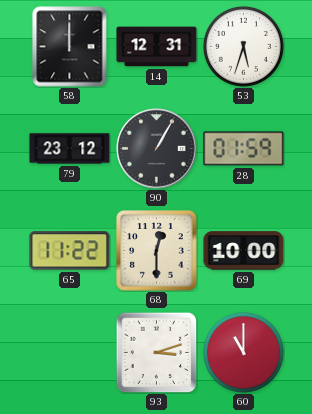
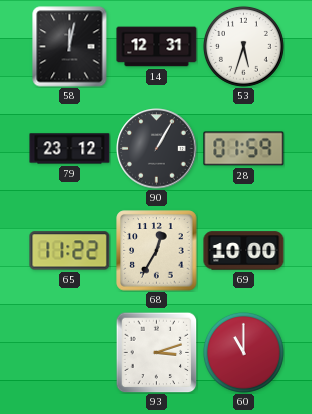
58: 12:00 -> 12:02
68: 12:30 -> 12:35
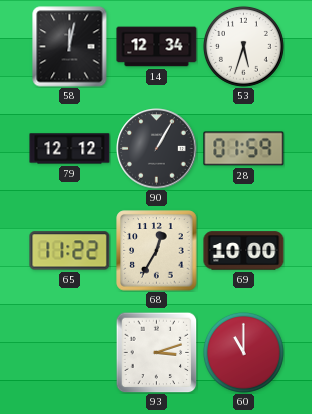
14: 12:31 -> 12:34
79: 23:12 -> 12:12
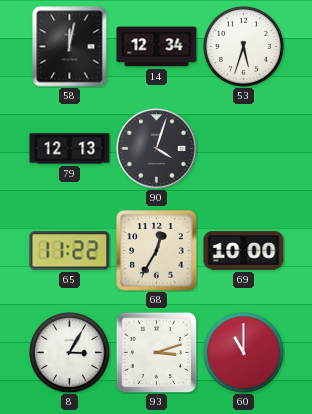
79: 12:12 -> 12:13
90: 1:05 -> 4:03
28: 01:59 -> none
8: none -> 3:05
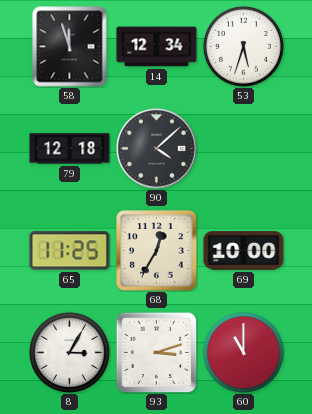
58: 12:02 -> 11:57
79: 12:13 -> 12:18
90: 4:03 -> 4:08
65: 11:22 -> 11:25
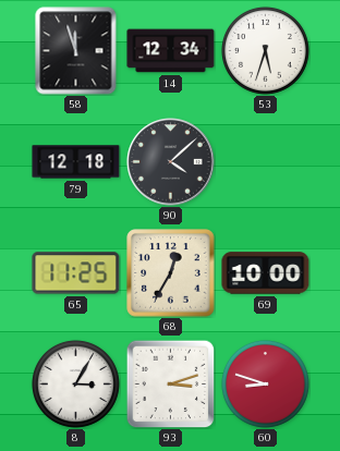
60: 11:00 -> 8:48
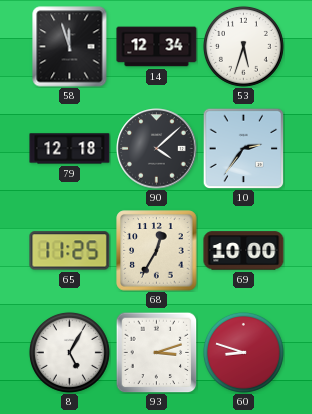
10: none -> 2:36
8: 3:05 -> 5:05
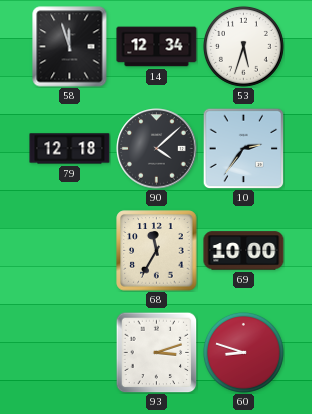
65: 11:25 -> none
68: 12:35 -> 11:35
8: 5:05 -> none
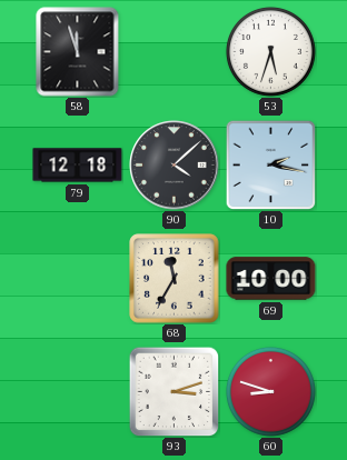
14: 12:34 -> none
10: 2:36 -> 2:17
